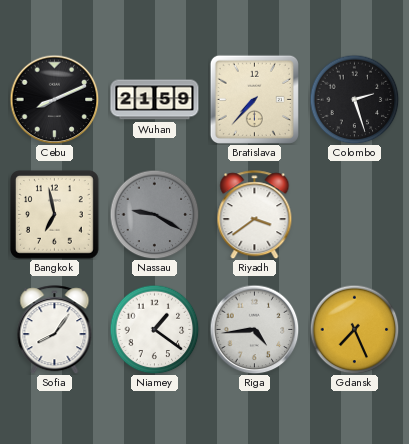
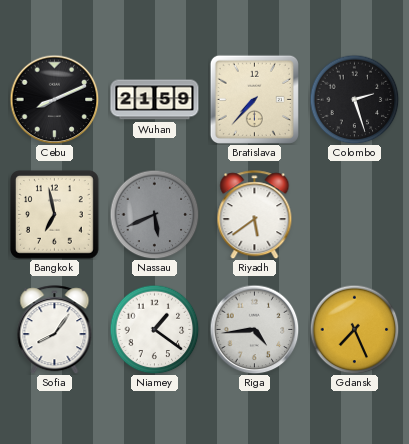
Nassau: 9:20 -> 5:41
Riyadh: 3:39 -> 5:39
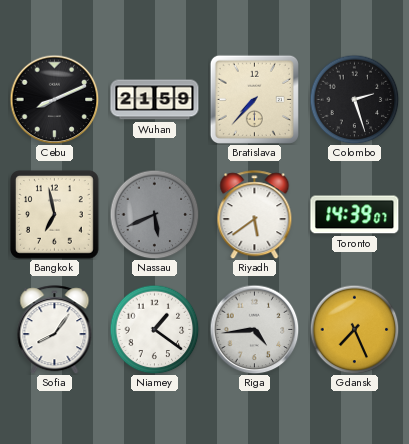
Toronto: none -> 14:39
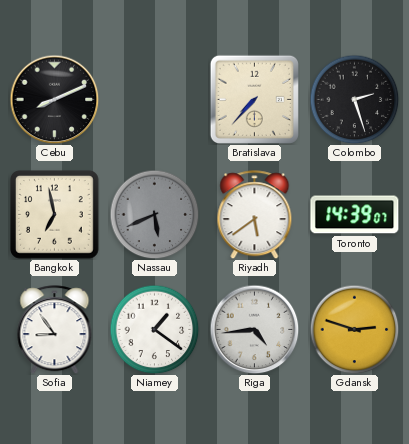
Wuhan: 21:59 -> none
Sofia: 8:06 -> 8:54
Gdansk: 7:26 -> 2:48
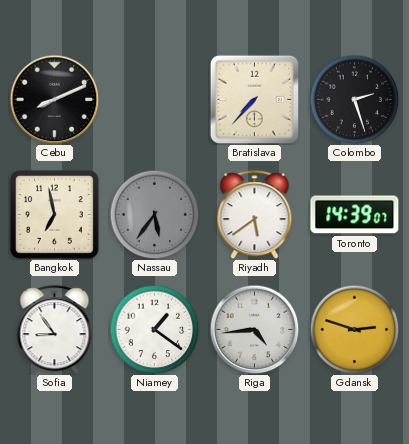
Nassau: 5:41 -> 5:36
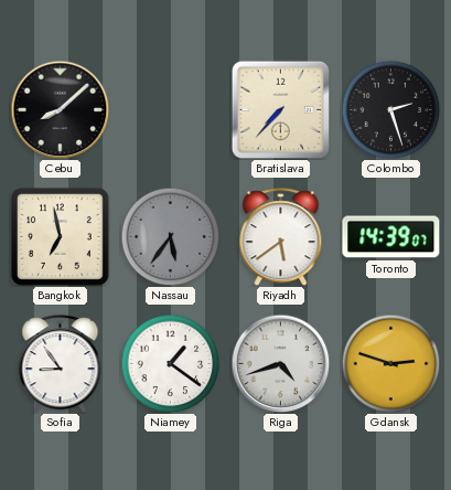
Cebu: 8:11 -> 8:08
Riga: 4:44 -> 4:42
